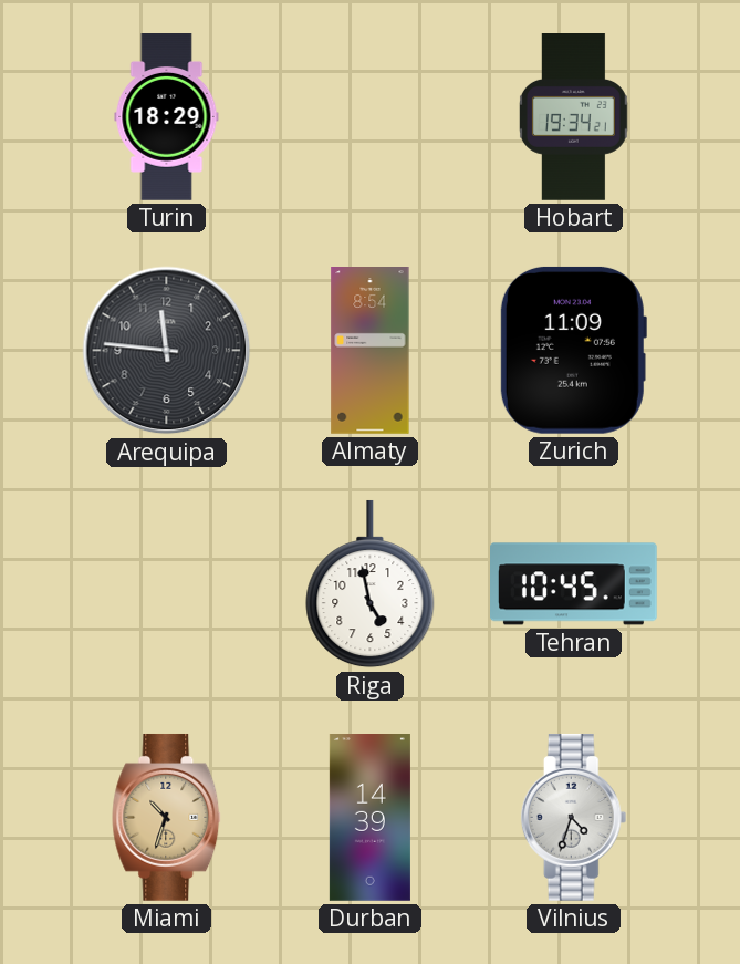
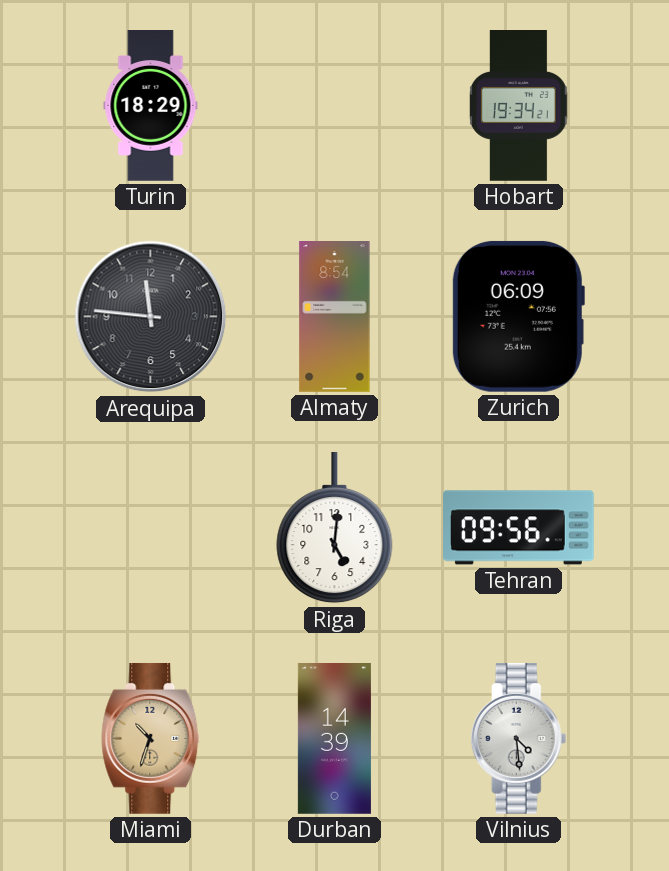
Zurich: 11:09 -> 06:09
Riga: 4:58 -> 5:01
Tehran: 10:45 -> 09:56
Vilnius: 4:33 -> 4:29
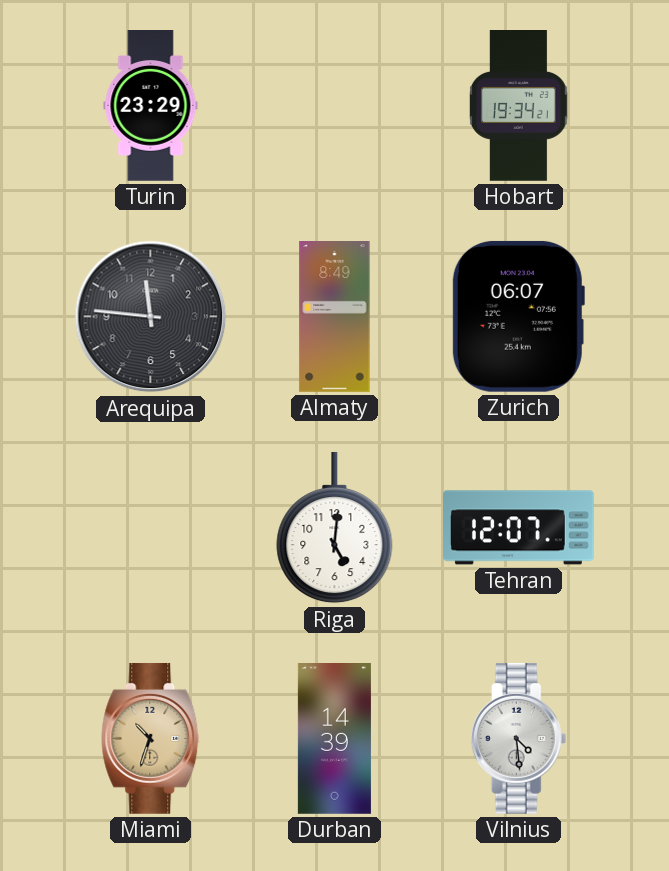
Turin: 18:29 -> 23:29
Almaty: 8:54 -> 8:49
Zurich: 06:09 -> 06:07
Tehran: 09:56 -> 12:07
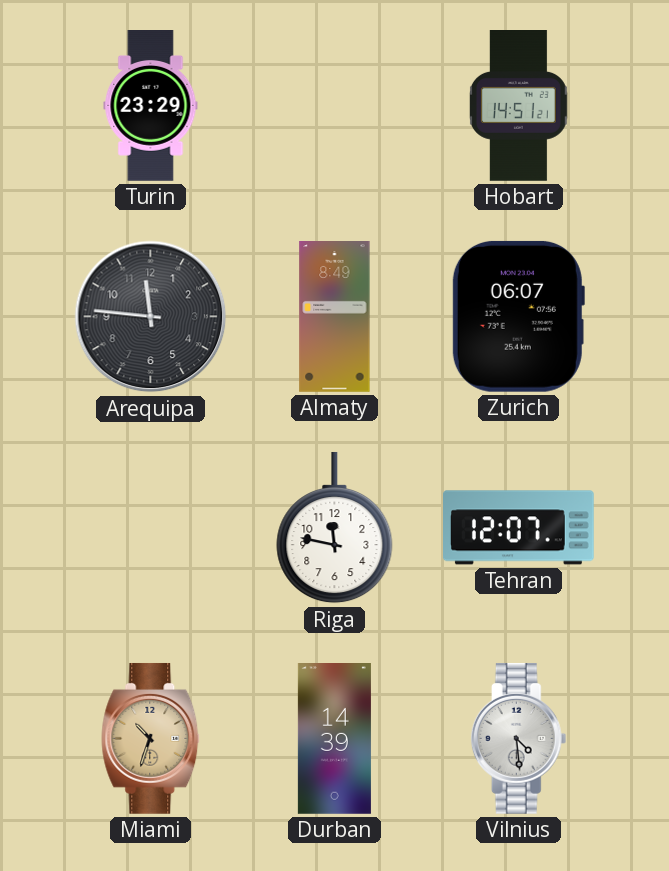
Hobart: 19:34 -> 14:51
Riga: 5:01 -> 11:47
